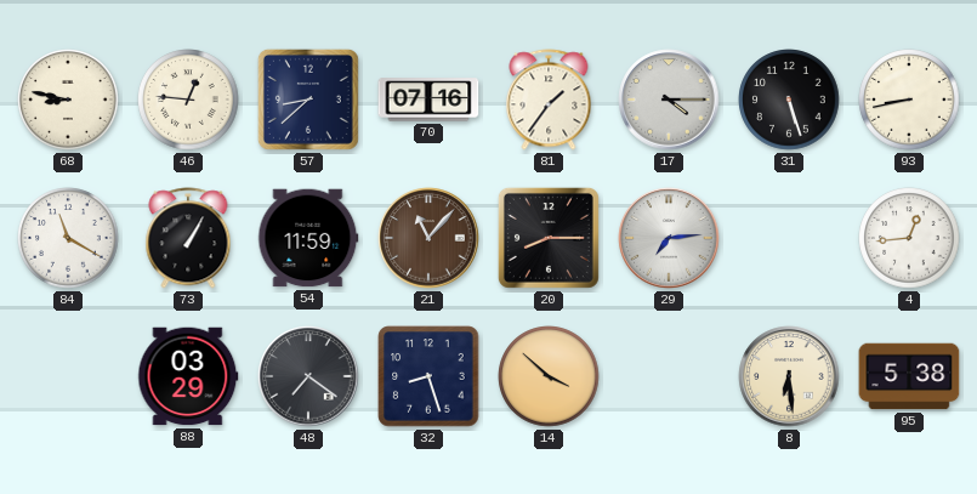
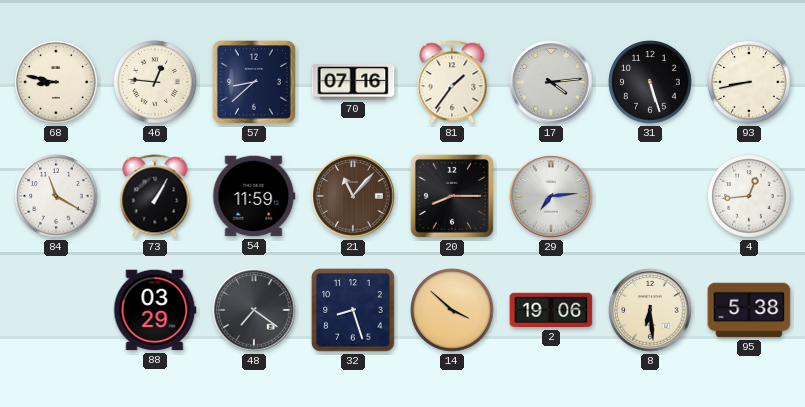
17: 4:15 -> 4:14
2: none -> 19:06
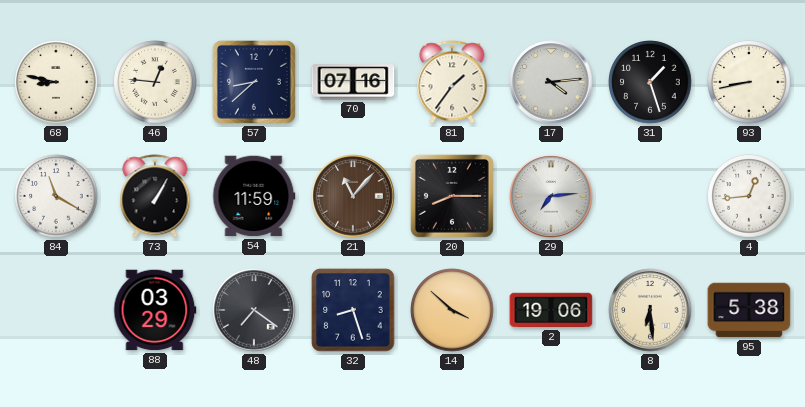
31: 5:27 -> 1:27
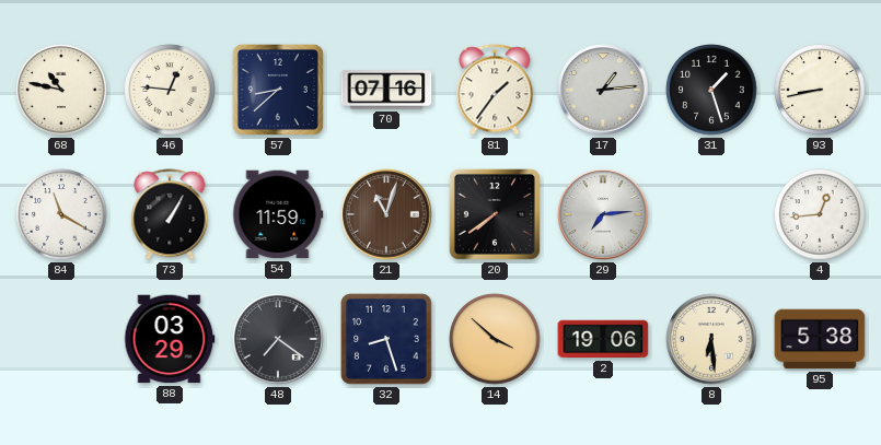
68: 8:47 -> 10:47
17: 4:14 -> 1:14
21: 11:07 -> 11:03
20: 8:15 -> 7:39
